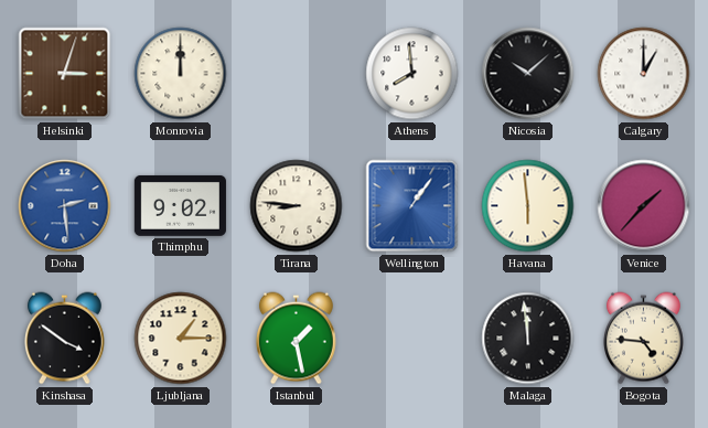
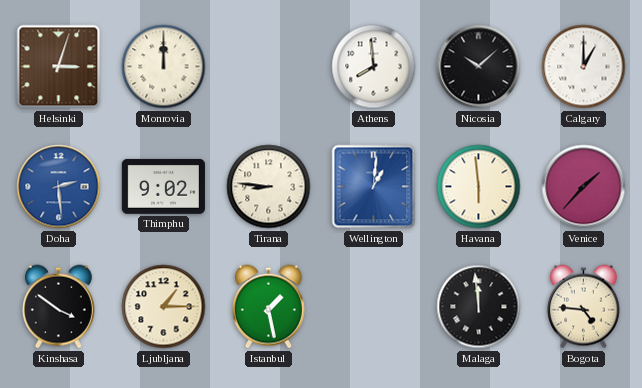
Wellington: 1:06 -> 1:01
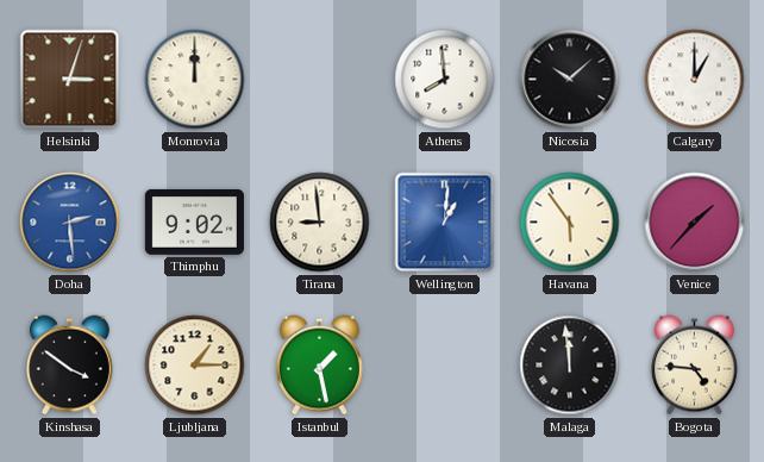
Tirana: 8:46 -> 8:59
Havana: 5:59 -> 5:54
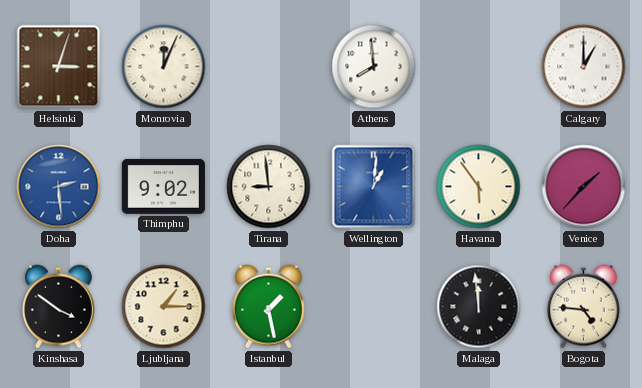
Monrovia: 12:00 -> 12:04
Nicosia: 10:08 -> none
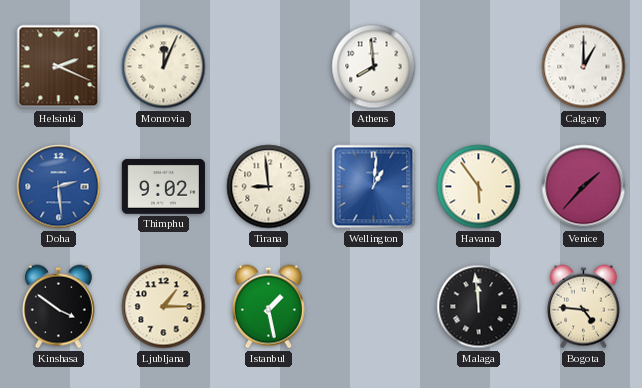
Helsinki: 3:03 -> 2:19
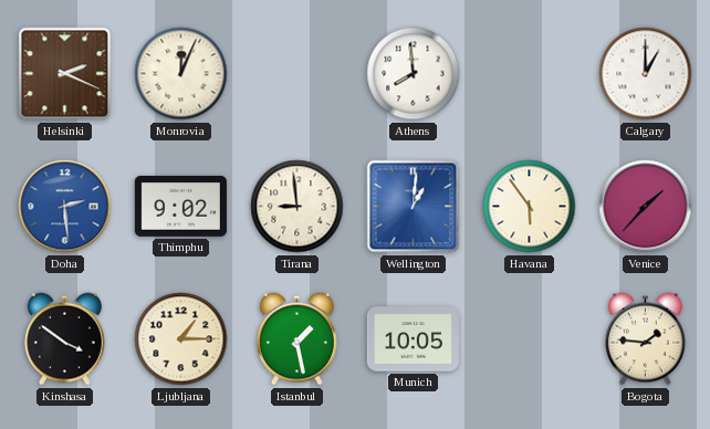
Munich: none -> 10:05
Malaga: 11:59 -> none
Bogota: 4:46 -> 1:46
